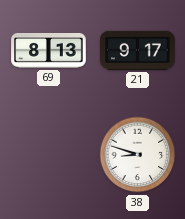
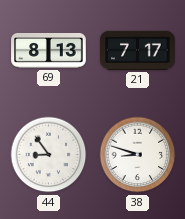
21: 9:17 -> 7:17
44: none -> 8:54
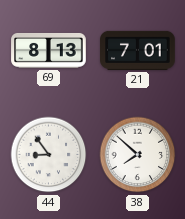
21: 7:17 -> 7:01
38: 8:48 -> 7:52
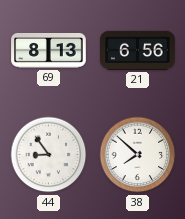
21: 7:01 -> 6:56
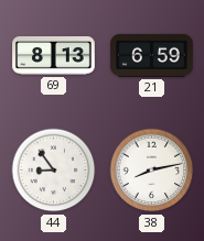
21: 6:56 -> 6:59
38: 7:52 -> 8:13
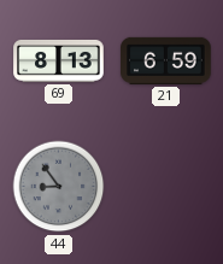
44 dial: white -> grey
38: 8:13 -> none
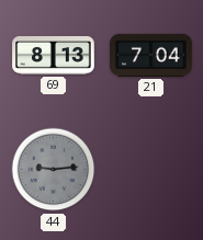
21: 6:59 -> 7:04
44: 8:54 -> 9:14
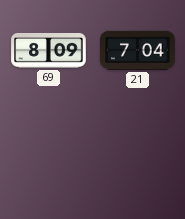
69: 8:13 -> 8:09
44: 9:14 -> none
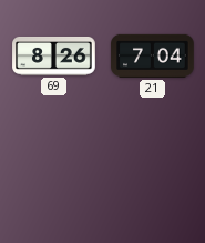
69: 8:09 -> 8:26
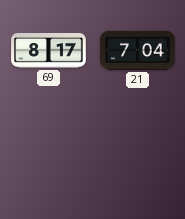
69: 8:26 -> 8:17
